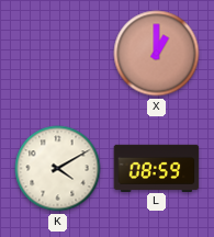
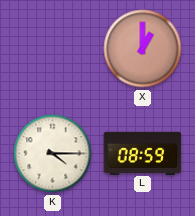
K: 4:10 -> 4:15
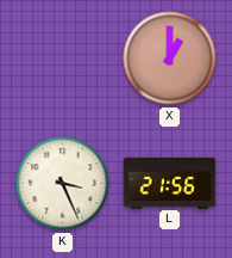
K: 4:15 -> 3:26
L: 08:59 -> 21:56
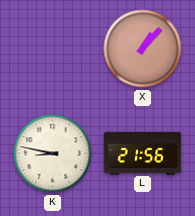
X: 1:00 -> 1:07
K: 3:26 -> 8:47
